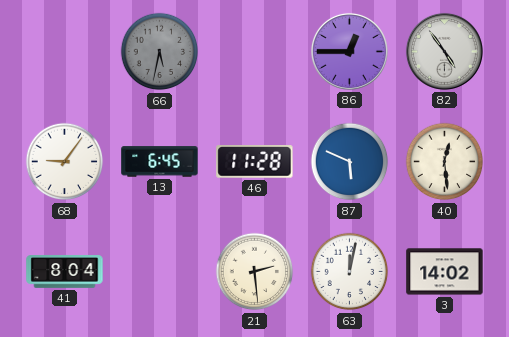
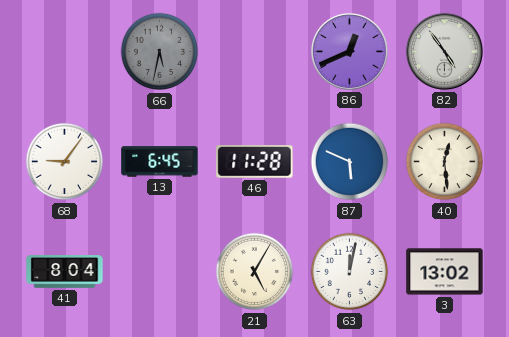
86: 12:45 -> 12:41
21: 2:29 -> 5:05
3: 14:02 -> 13:02
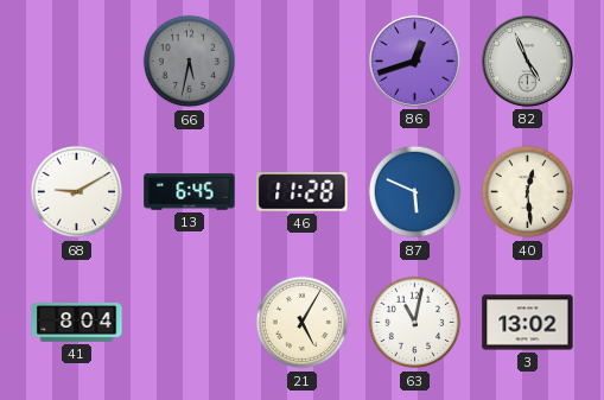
86: 12:41 -> 12:42
82: 4:54 -> 4:56
68: 9:06 -> 9:10
63: 12:02 -> 11:02
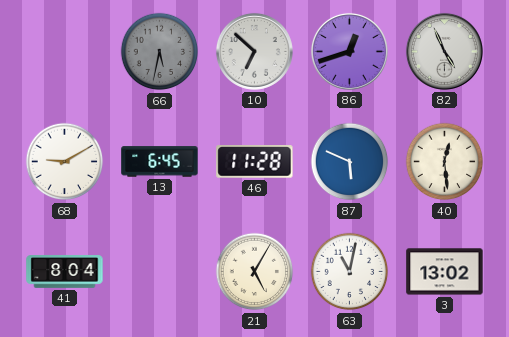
10: none -> 6:52
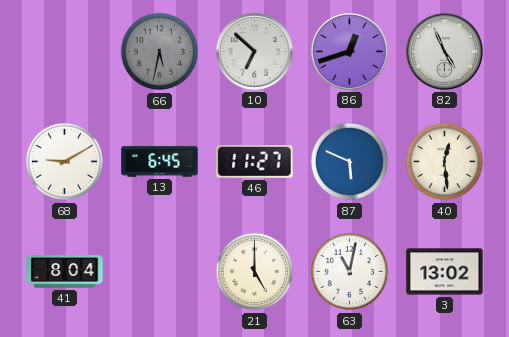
46: 11:28 -> 11:27
21: 5:05 -> 5:00
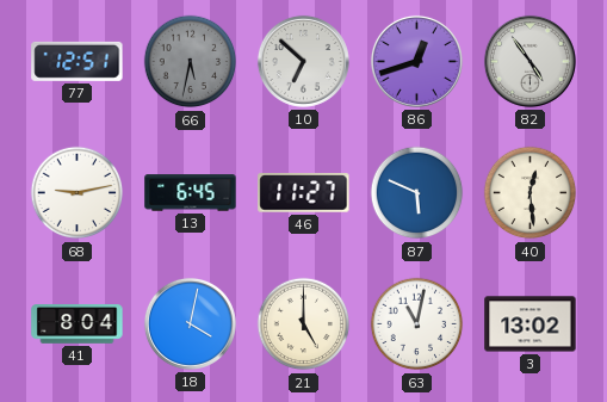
77: none -> 12:51
82: 4:56 -> 4:54
68: 9:10 -> 9:13
18: none -> 4:02
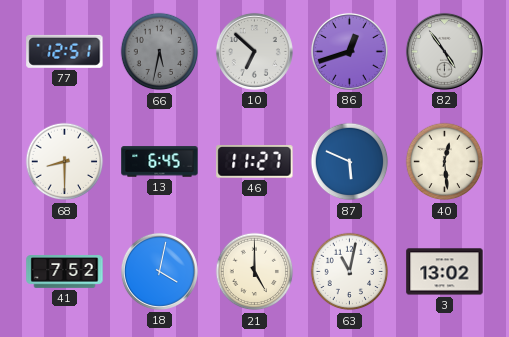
68: 9:13 -> 8:30
41: 8:04 -> 7:52
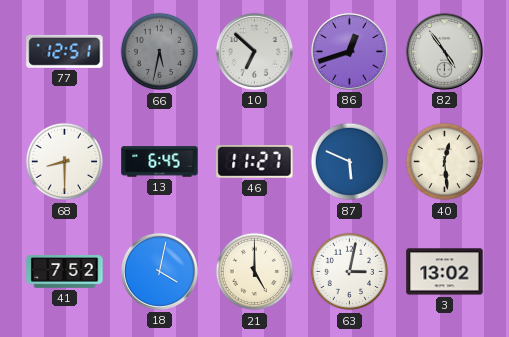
63: 11:02 -> 3:02
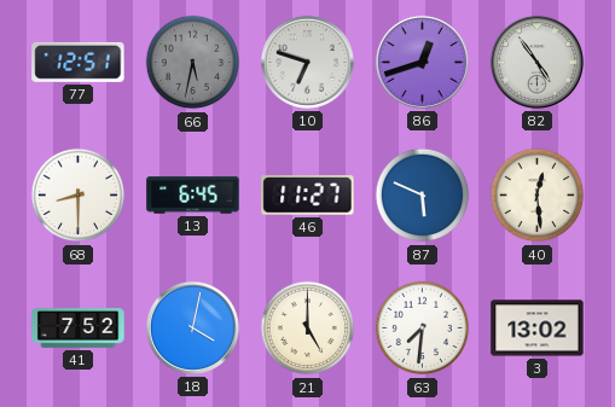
10: 6:52 -> 6:48
63: 3:02 -> 7:31
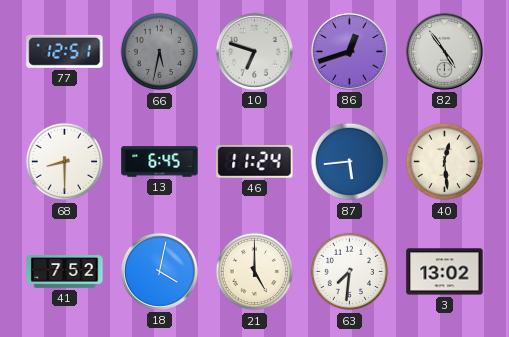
46: 11:27 -> 11:24
87: 5:49 -> 5:44
